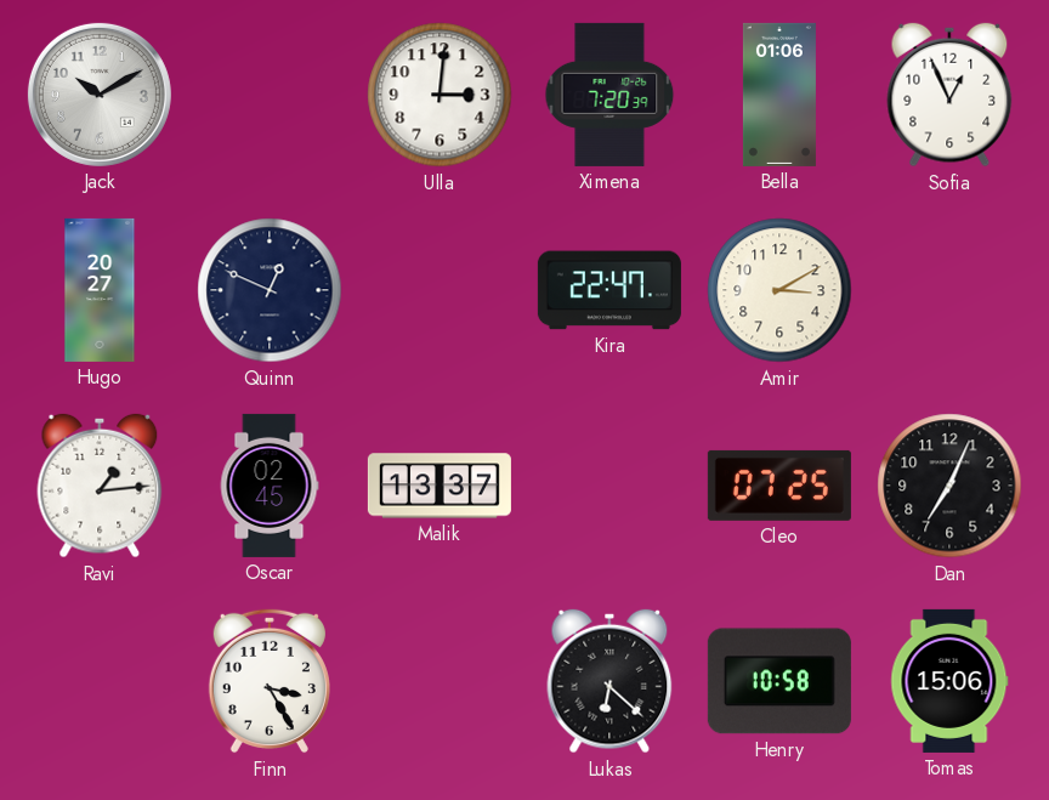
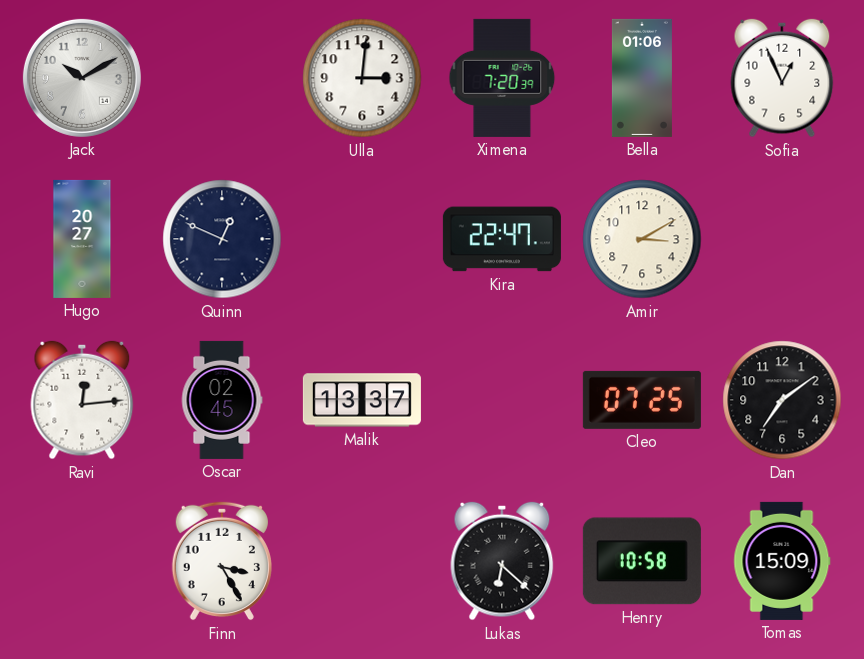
Ravi: 1:14 -> 12:14
Dan: 7:04 -> 7:09
Tomas: 15:06 -> 15:09
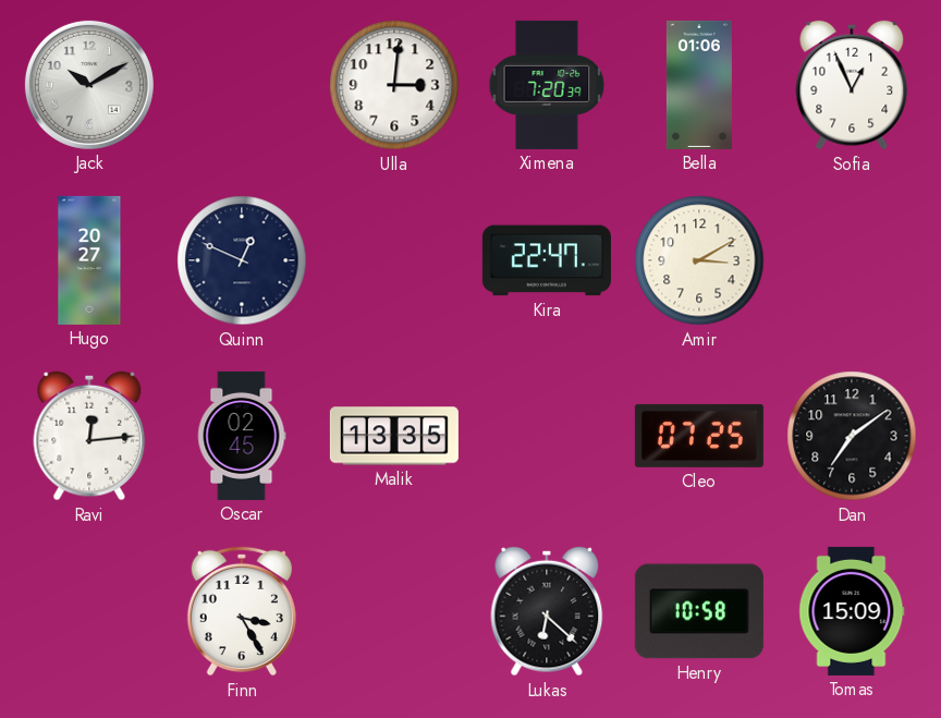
Malik: 13:37 -> 13:35
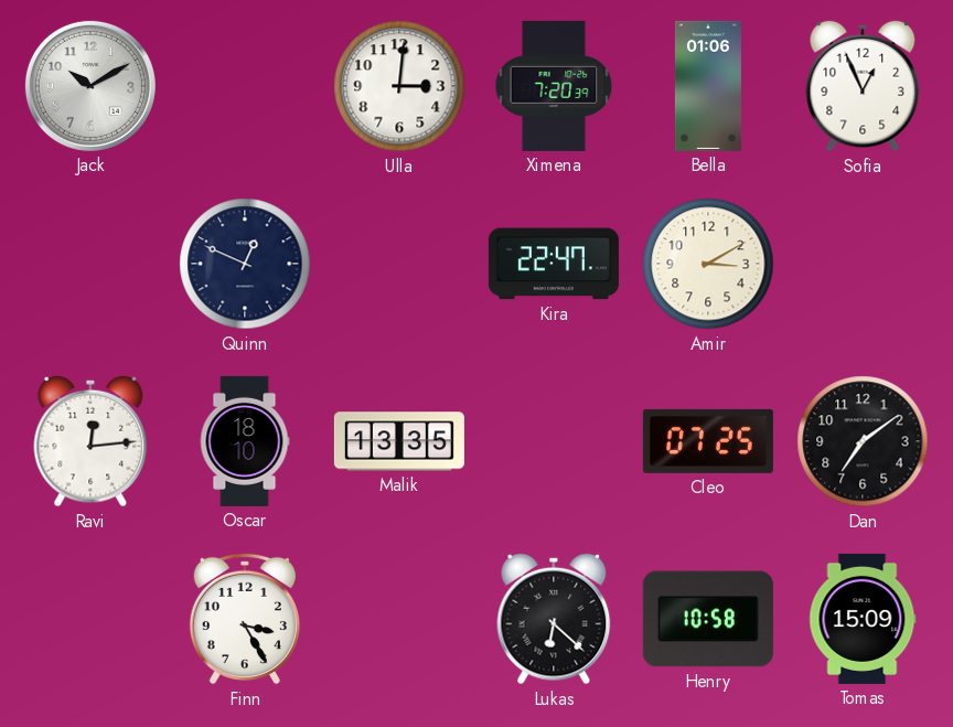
Hugo: 20:27 -> none
Oscar: 02:45 -> 18:10
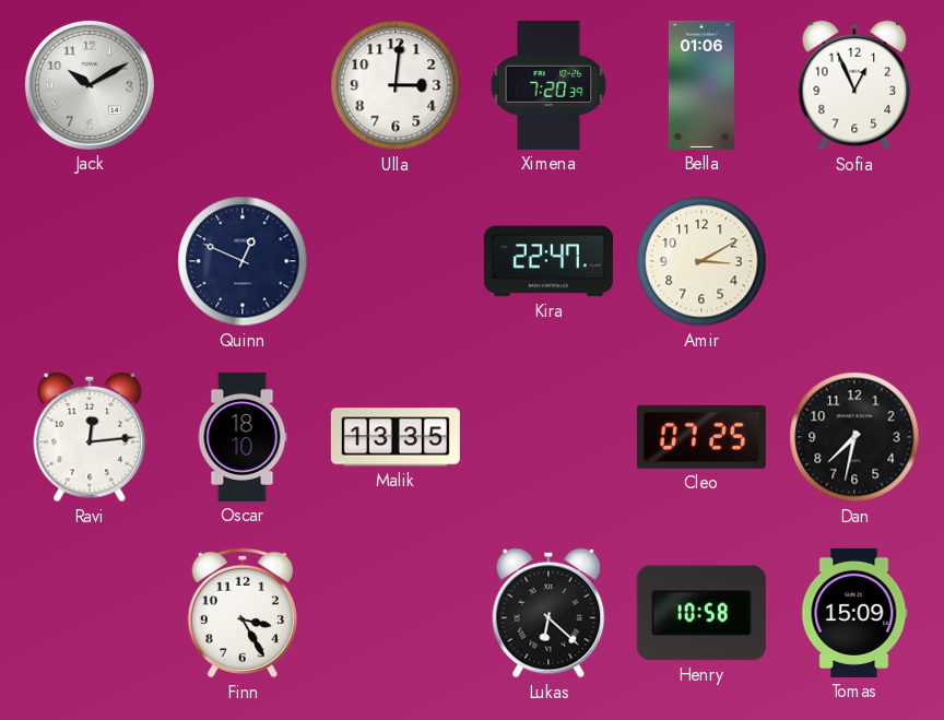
Dan: 7:09 -> 7:32
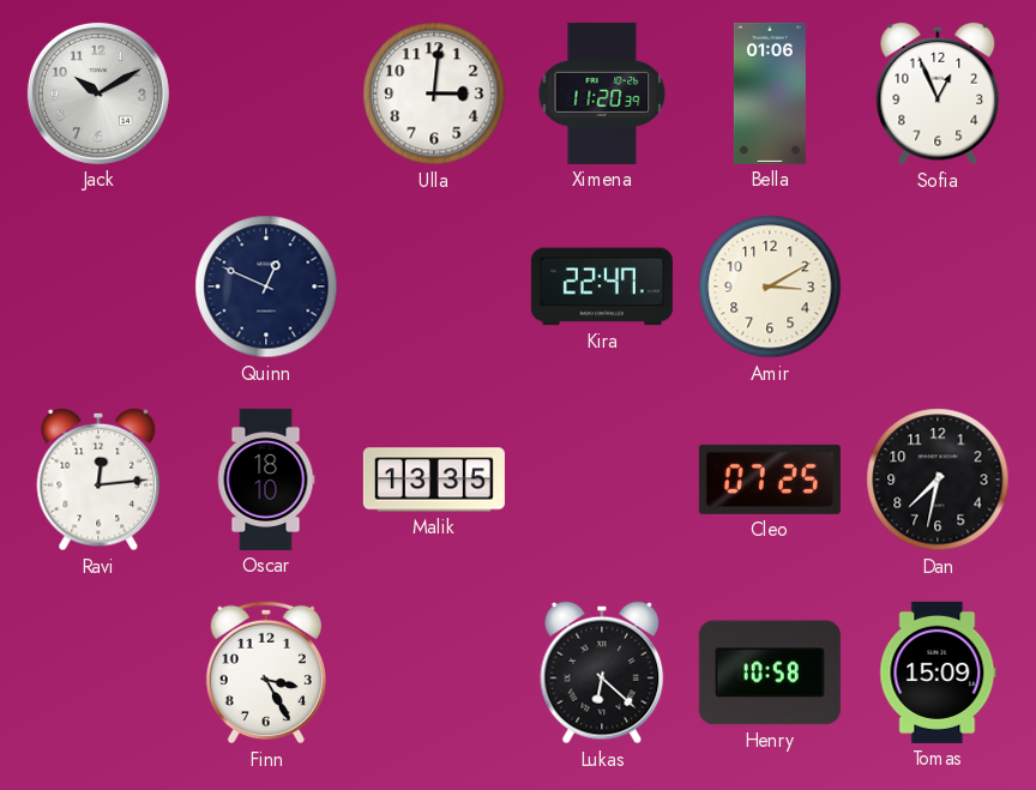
Ximena: 7:20 -> 11:20
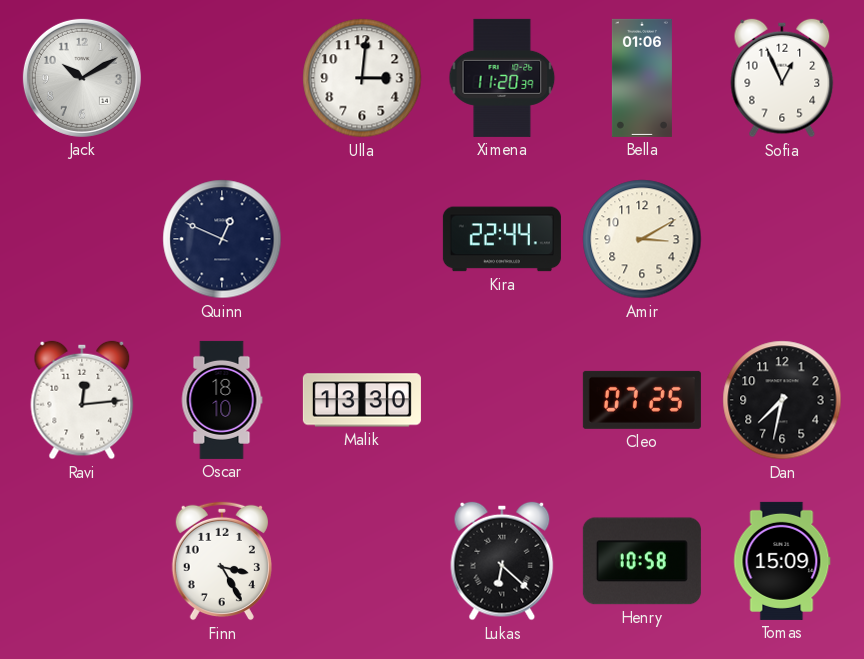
Kira: 22:47 -> 22:44
Malik: 13:35 -> 13:30
